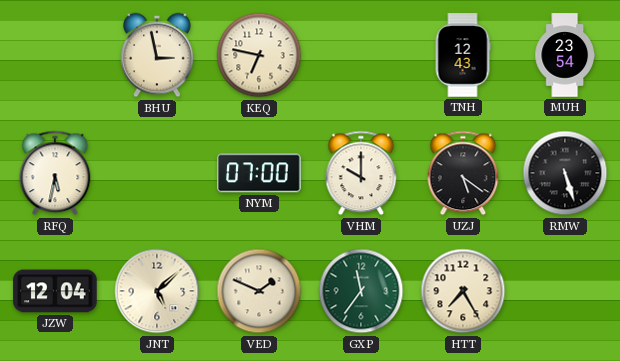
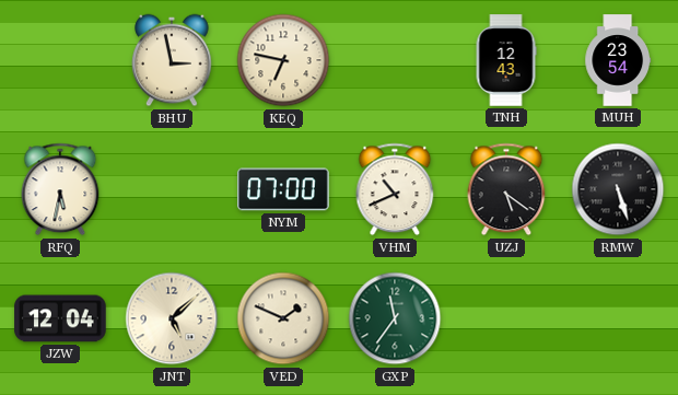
VHM: 10:00 -> 10:41
HTT: 7:25 -> none
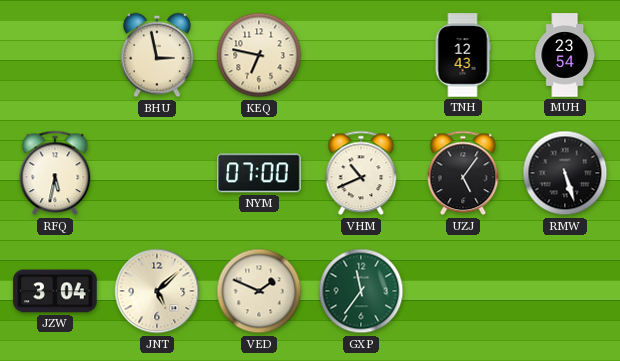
UZJ: 5:21 -> 5:06
JZW: 12:04 -> 3:04
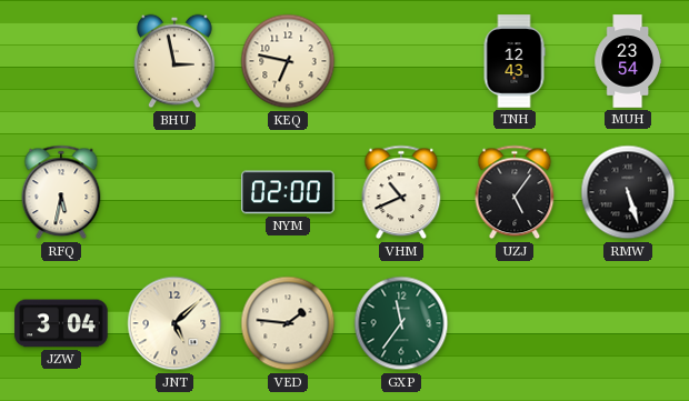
NYM: 07:00 -> 02:00
VED: 1:49 -> 1:46
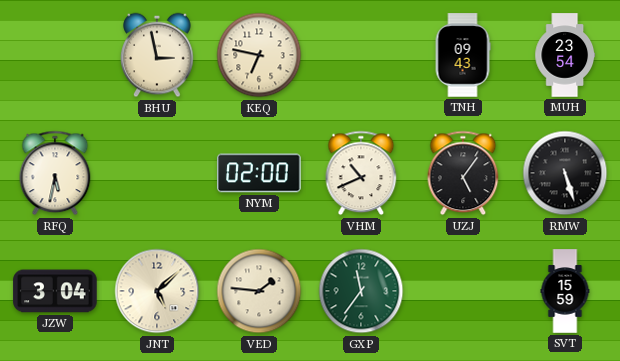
TNH: 12:43 -> 09:43
SVT: none -> 15:59
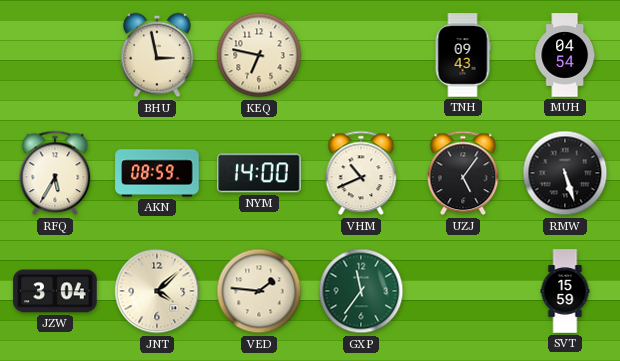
MUH: 23:54 -> 04:54
RFQ: 5:32 -> 5:35
AKN: none -> 08:59
NYM: 02:00 -> 14:00
JNT: 5:08 -> 4:08
